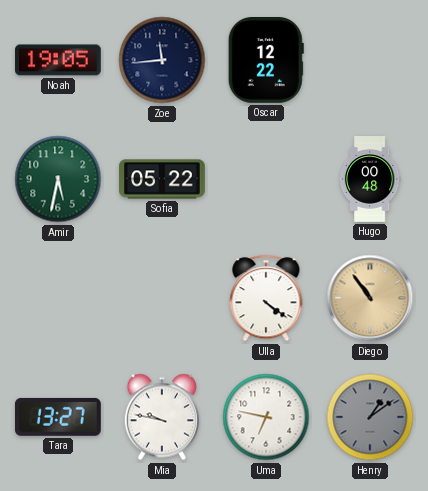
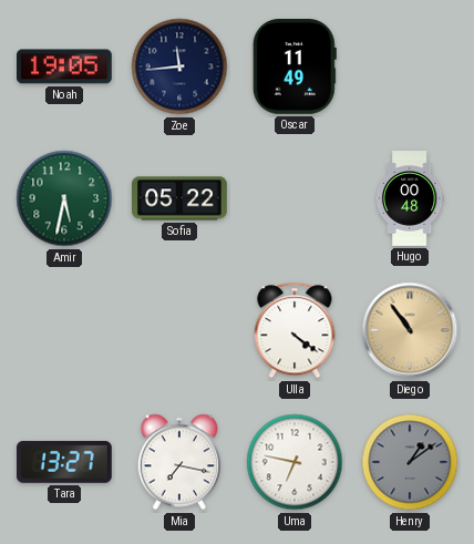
Oscar: 12:22 -> 11:49
Mia: 9:47 -> 7:17
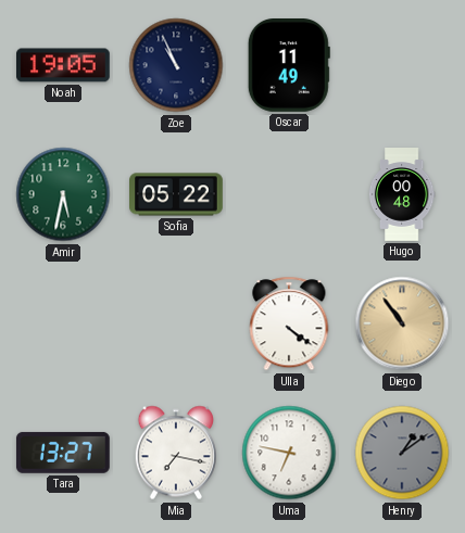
Zoe: 11:44 -> 10:56
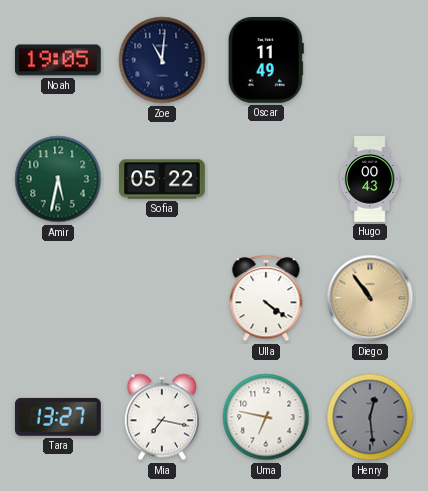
Zoe: 10:56 -> 11:01
Hugo: 00:48 -> 00:43
Henry: 1:09 -> 12:29
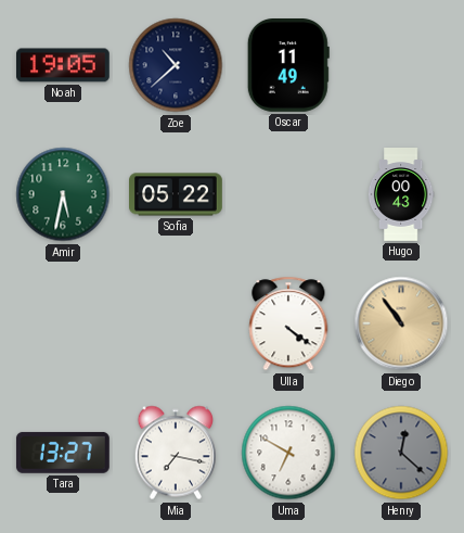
Zoe: 11:01 -> 10:38
Uma: 6:47 -> 6:50
Henry: 12:29 -> 12:22
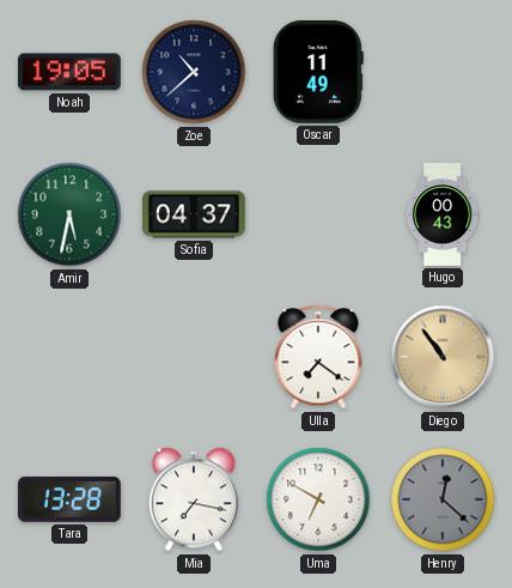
Sofia: 05:22 -> 04:37
Ulla: 4:21 -> 7:21
Tara: 13:27 -> 13:28
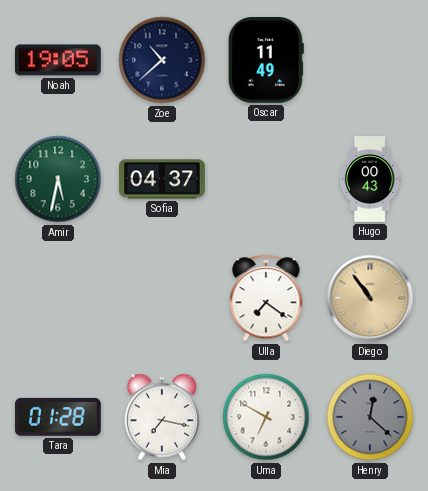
Tara: 13:28 -> 01:28
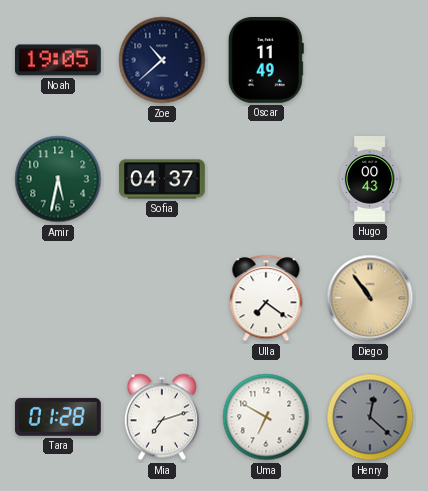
Mia: 7:17 -> 7:12
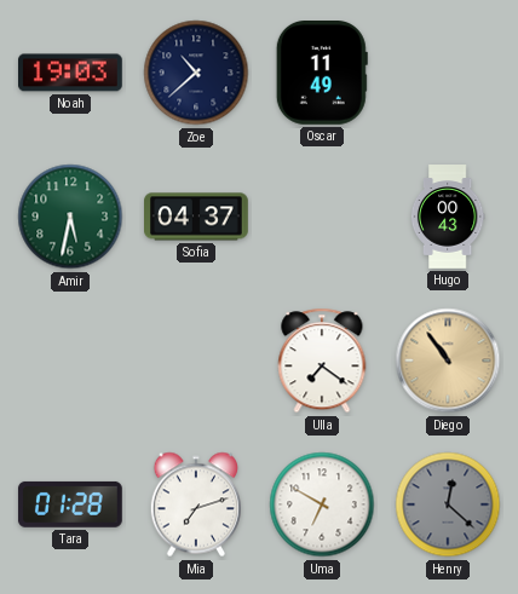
Noah: 19:05 -> 19:03
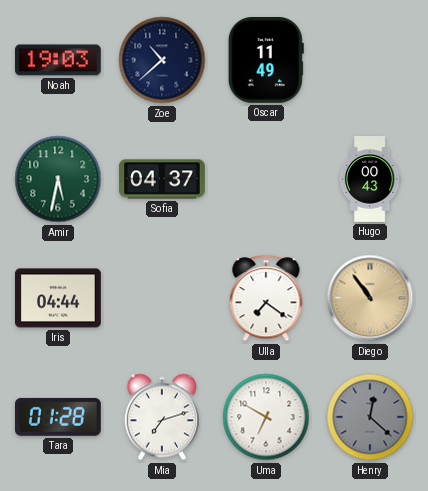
Iris: none -> 04:44
